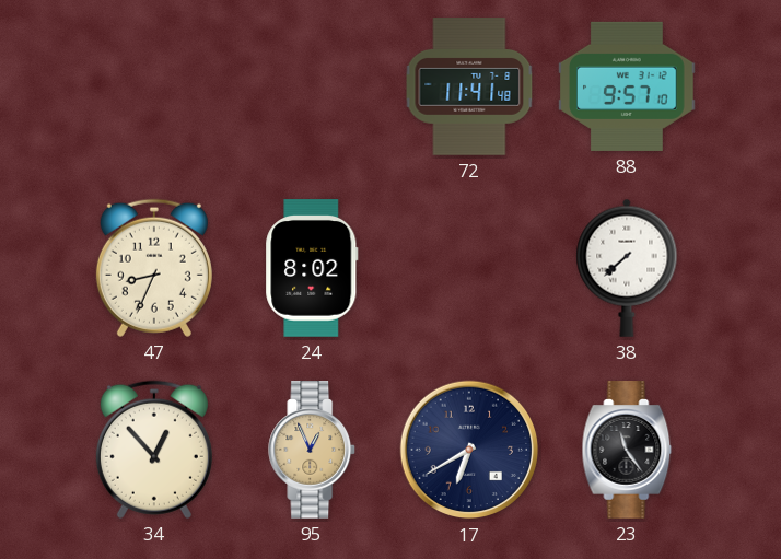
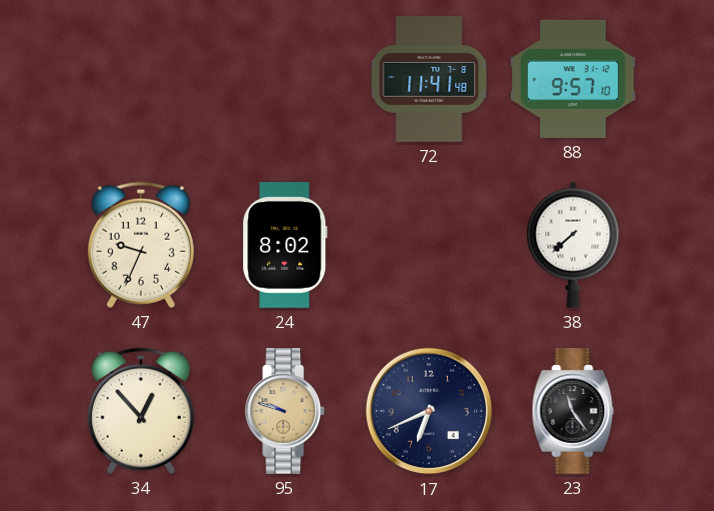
47: 8:34 -> 9:34
95: 12:56 -> 9:48
17: 6:40 -> 6:41
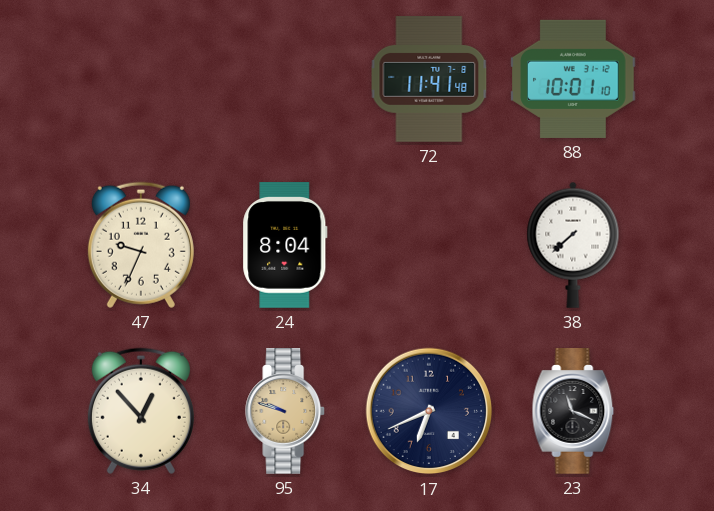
88: 9:57 -> 10:01
24: 8:02 -> 8:04
23: 11:24 -> 11:19
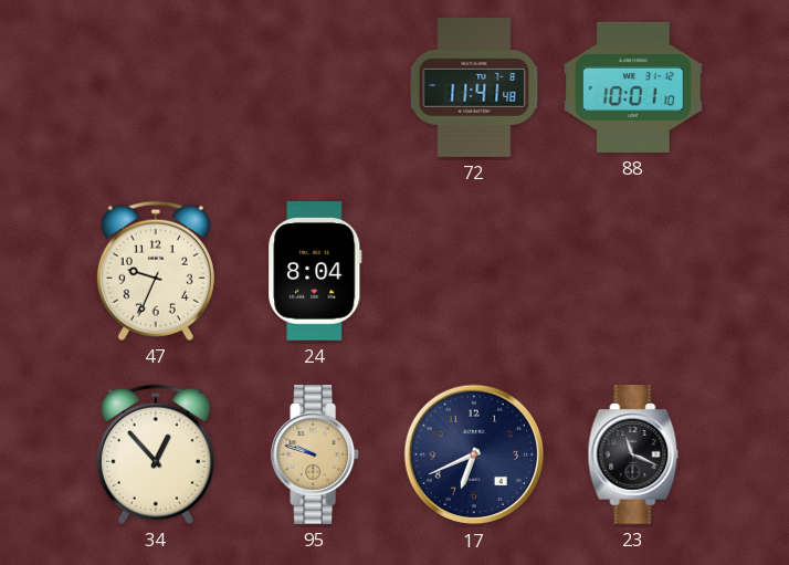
38: 7:38 -> none
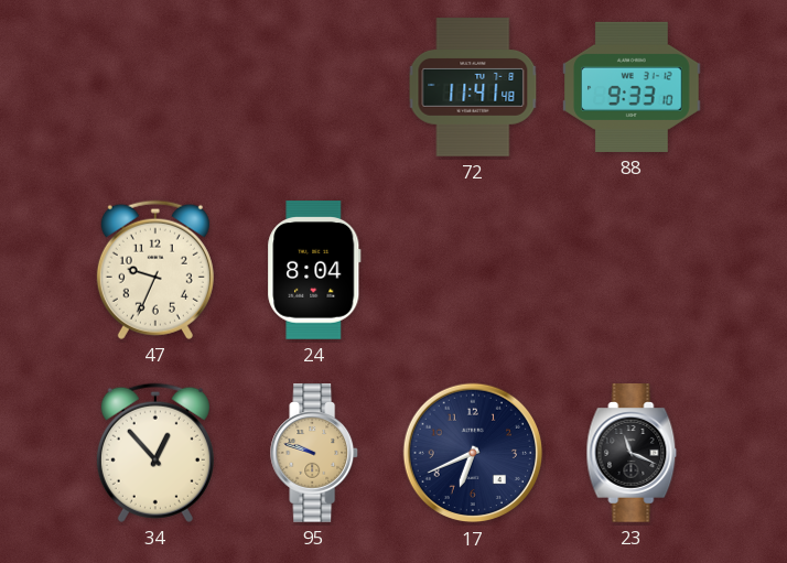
88: 10:01 -> 9:33
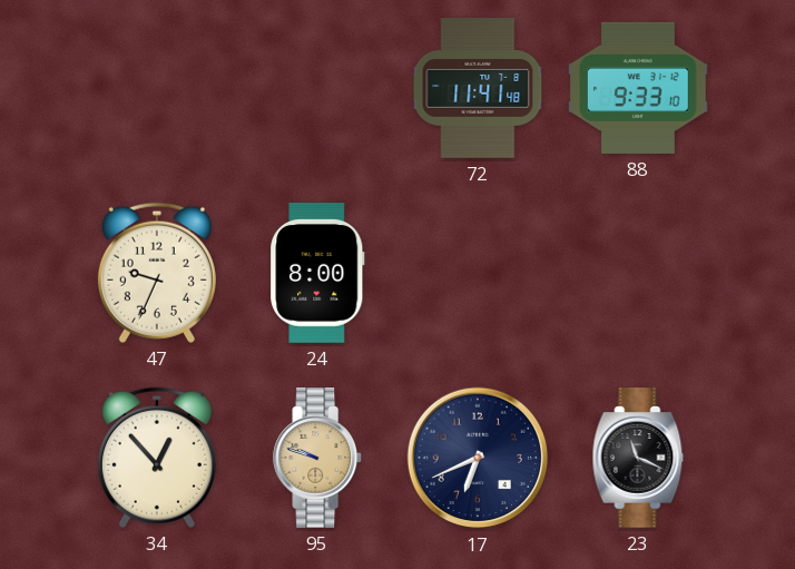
24: 8:04 -> 8:00
